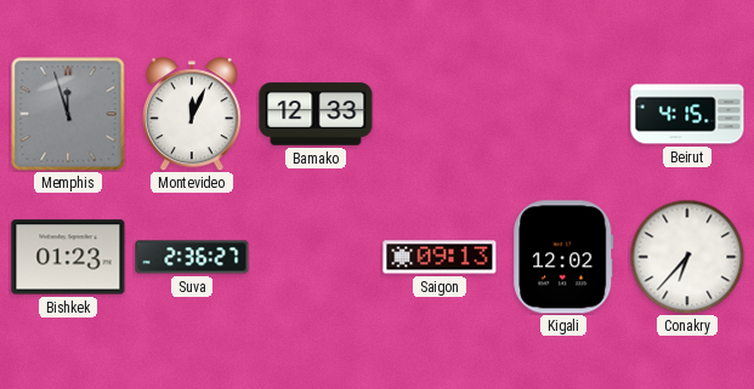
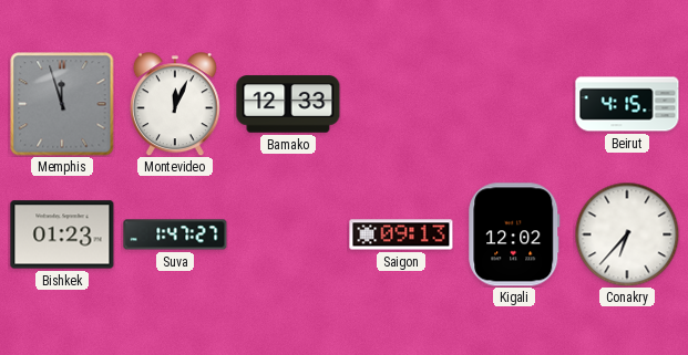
Suva: 2:36 -> 1:47
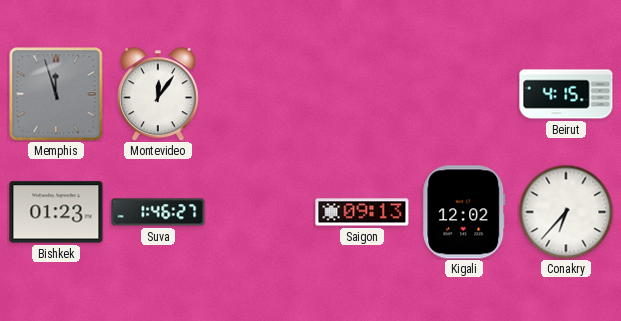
Montevideo: 12:04 -> 12:06
Bamako: 12:33 -> none
Suva: 1:47 -> 1:46
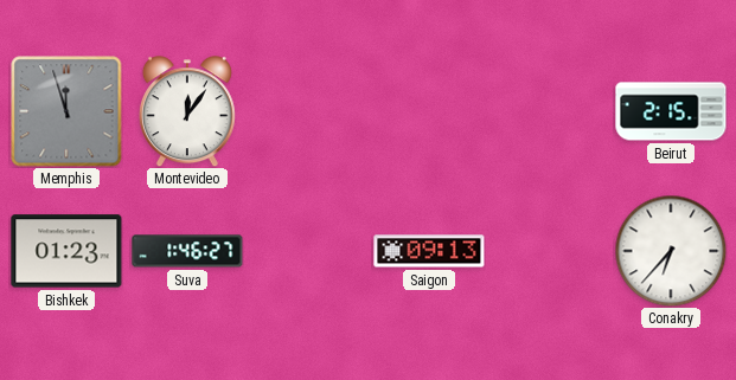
Beirut: 4:15 -> 2:15
Kigali: 12:02 -> none
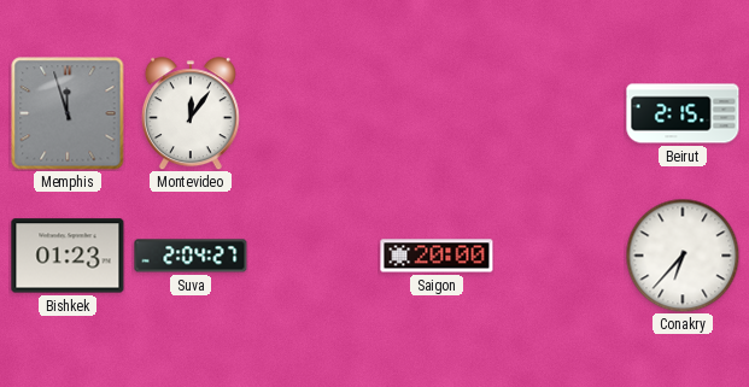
Suva: 1:46 -> 2:04
Saigon: 09:13 -> 20:00
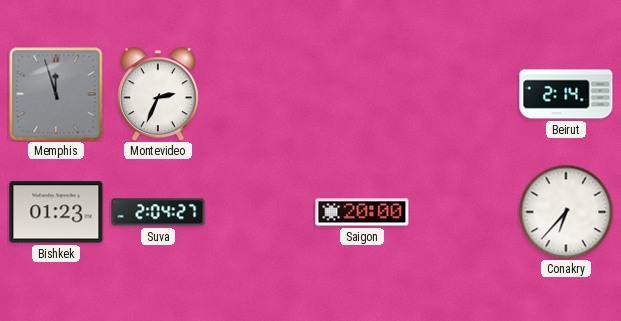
Montevideo: 12:06 -> 2:34
Beirut: 2:15 -> 2:14
